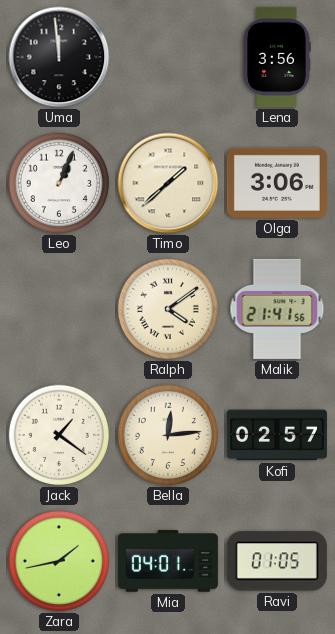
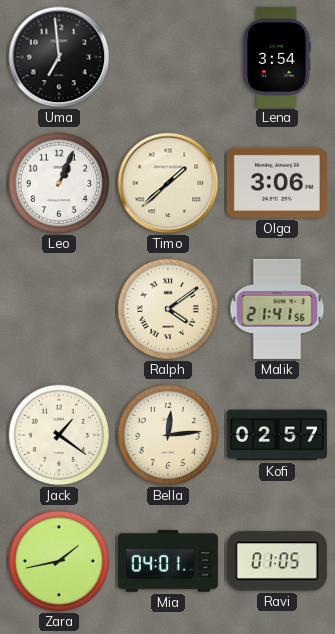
Uma: 11:59 -> 6:59
Lena: 3:56 -> 3:54
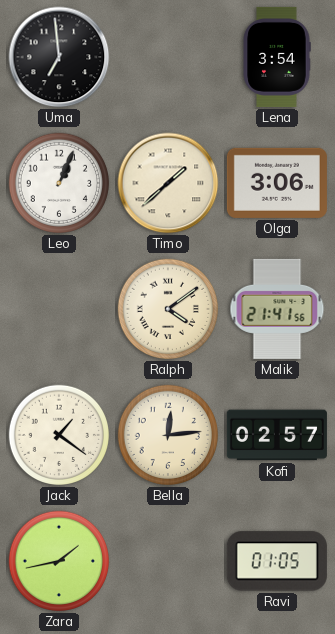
Mia: 04:01 -> none
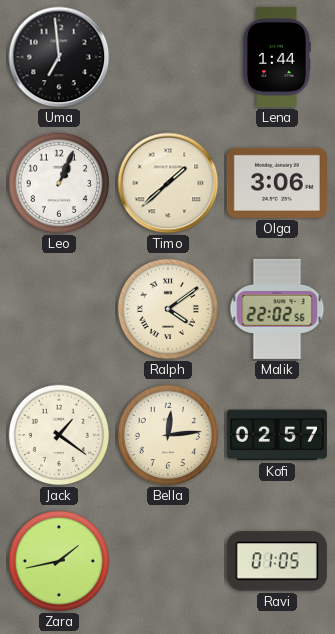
Lena: 3:54 -> 1:44
Malik: 21:41 -> 22:02
